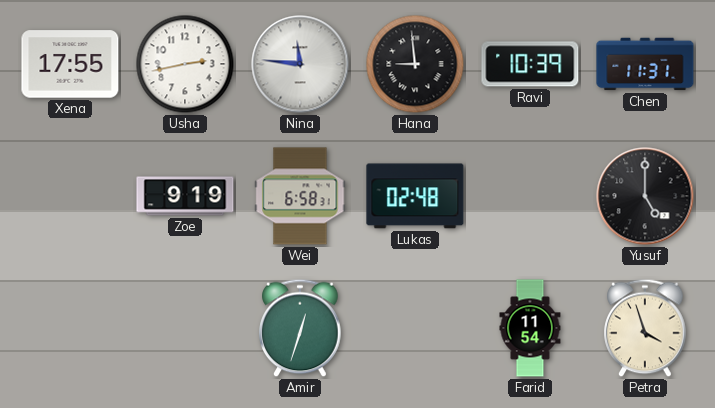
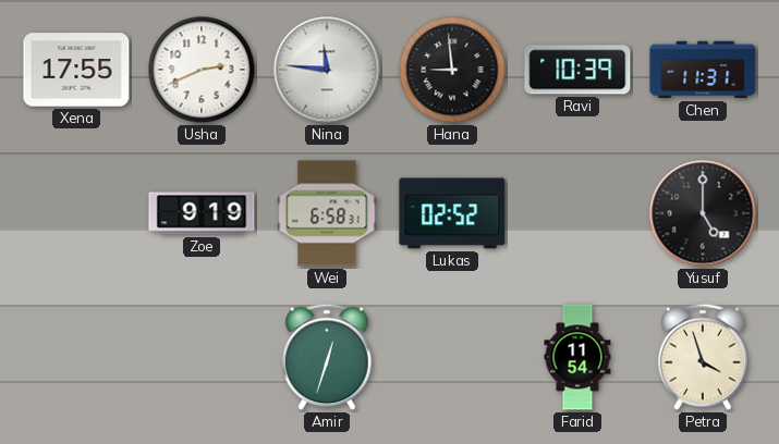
Usha: 2:43 -> 2:41
Lukas: 02:48 -> 02:52
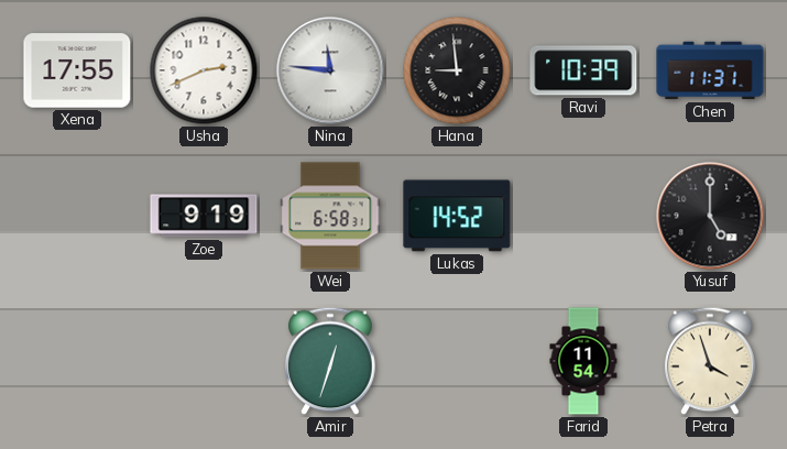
Lukas: 02:52 -> 14:52
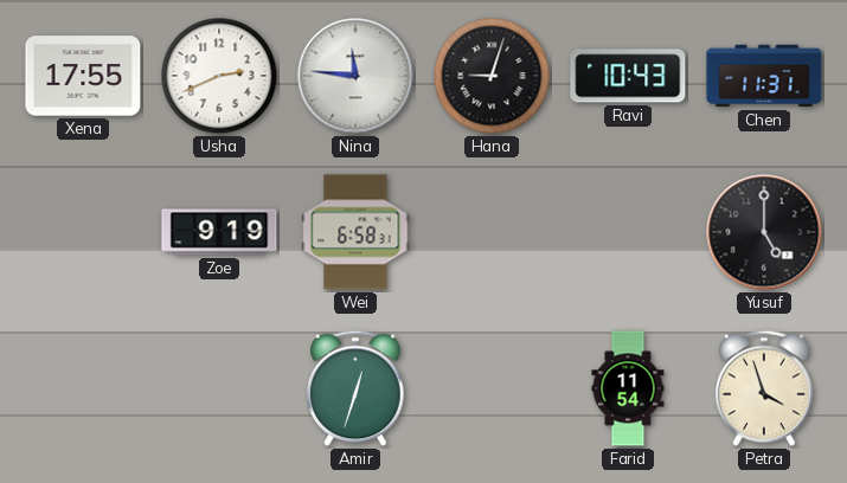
Hana: 8:59 -> 9:03
Ravi: 10:39 -> 10:43
Lukas: 14:52 -> none
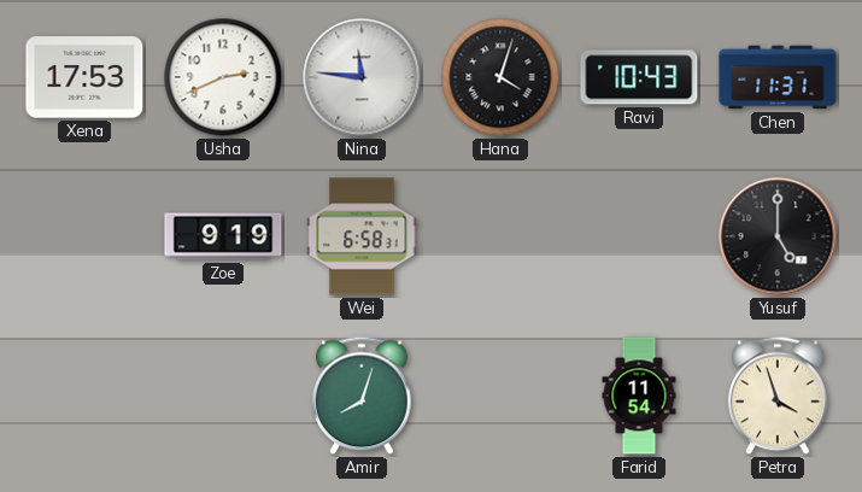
Xena: 17:55 -> 17:53
Hana: 9:03 -> 4:03
Amir: 12:33 -> 8:03
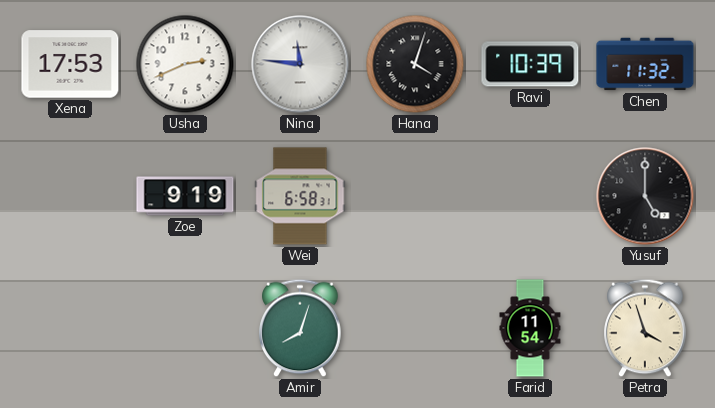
Ravi: 10:43 -> 10:39
Chen: 11:31 -> 11:32
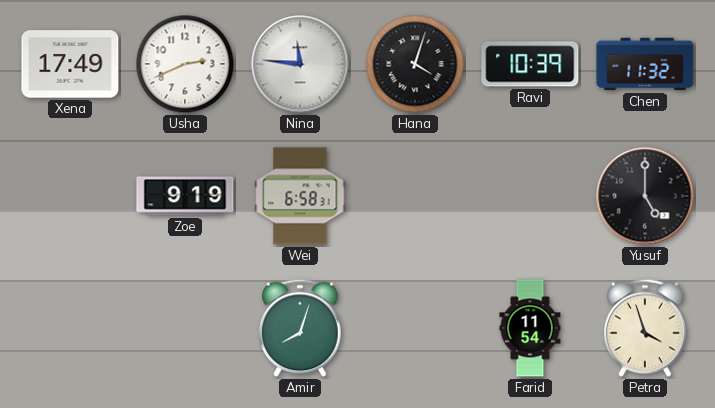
Xena: 17:53 -> 17:49
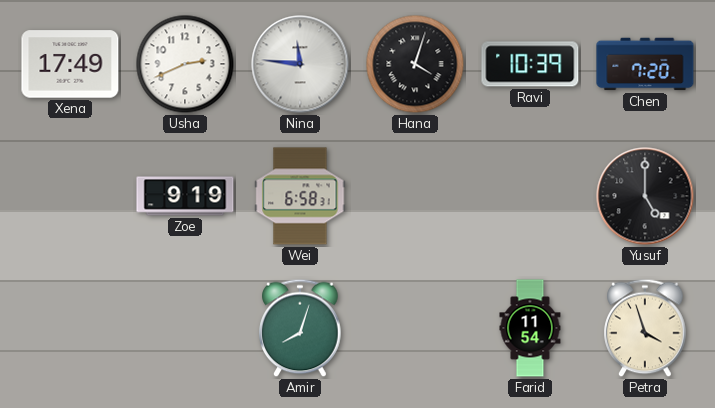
Chen: 11:32 -> 7:20
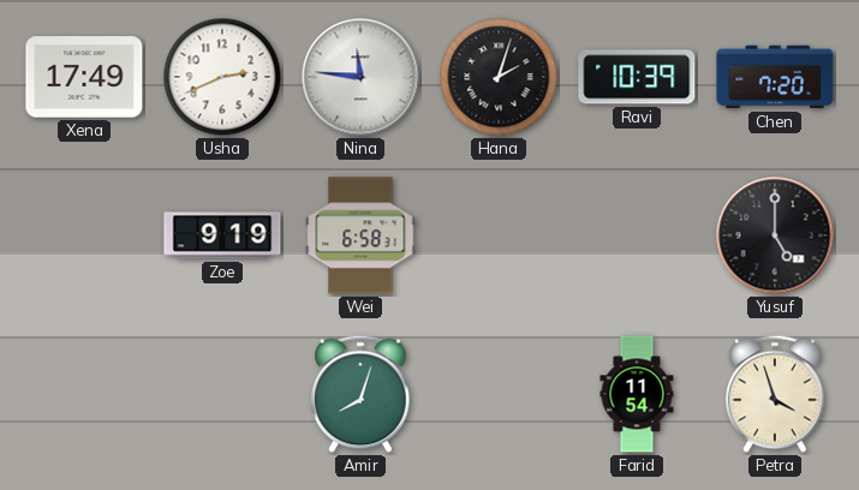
Hana: 4:03 -> 2:03
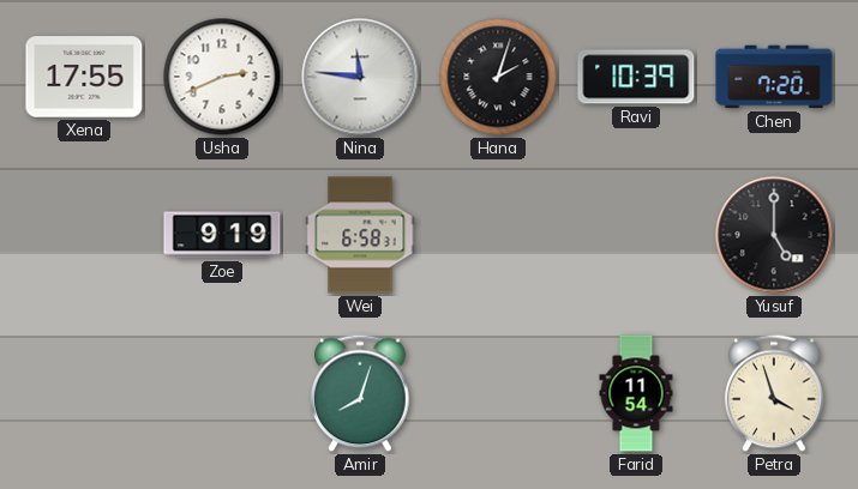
Xena: 17:49 -> 17:55
